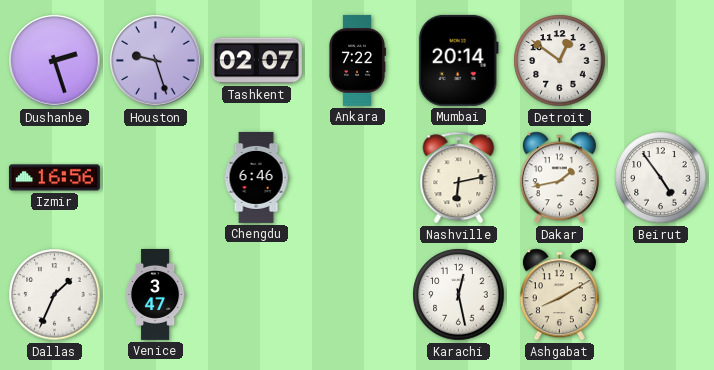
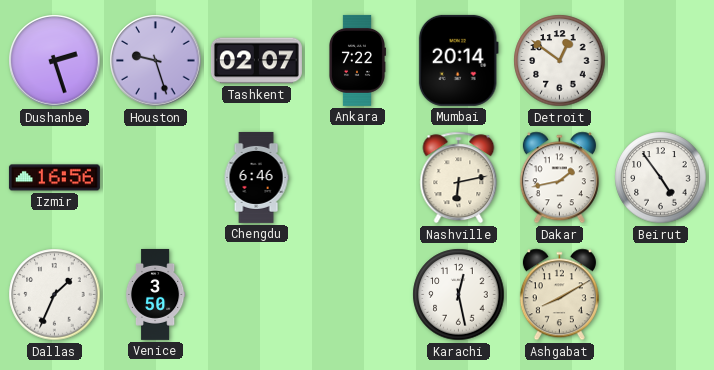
Venice: 3:47 -> 3:50
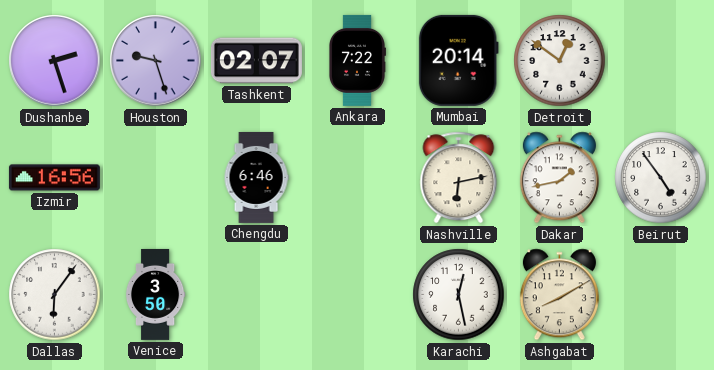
Dallas: 1:34 -> 6:06
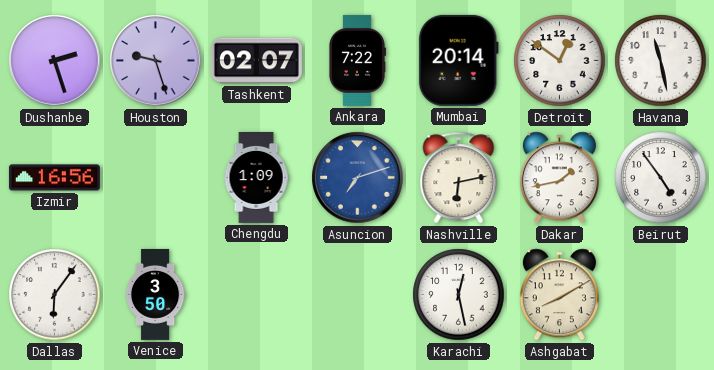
Havana: none -> 11:28
Chengdu: 6:46 -> 1:09
Asuncion: none -> 7:12
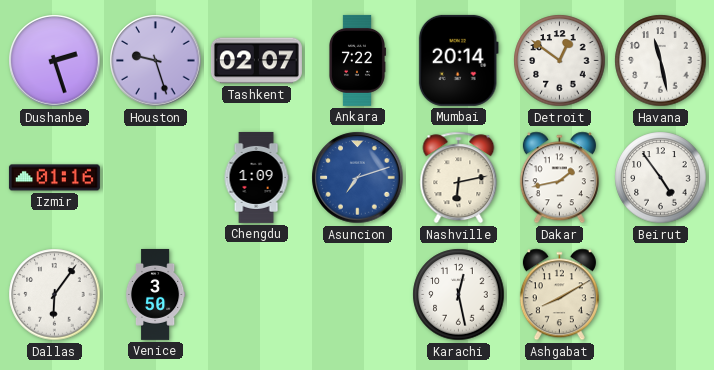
Izmir: 16:56 -> 01:16
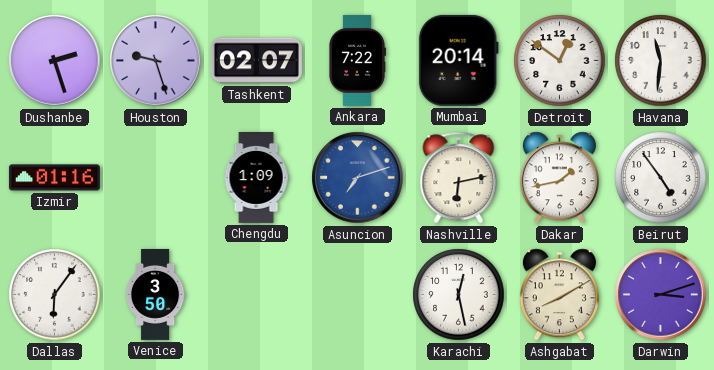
Havana: 11:28 -> 11:31
Darwin: none -> 3:12
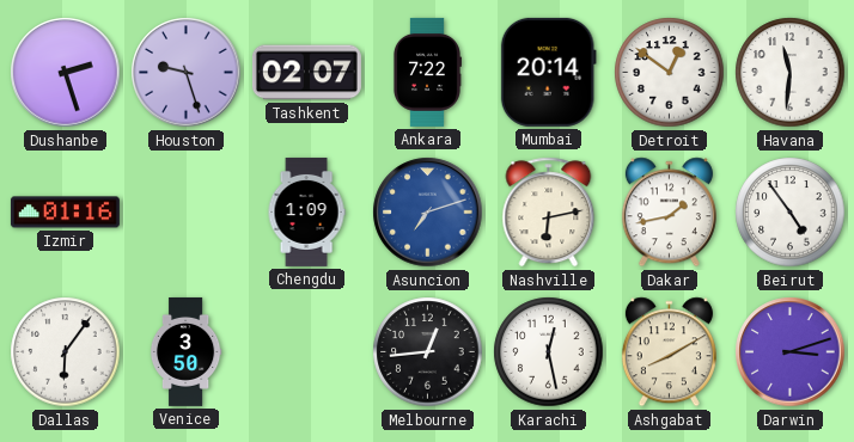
Melbourne: none -> 12:44
